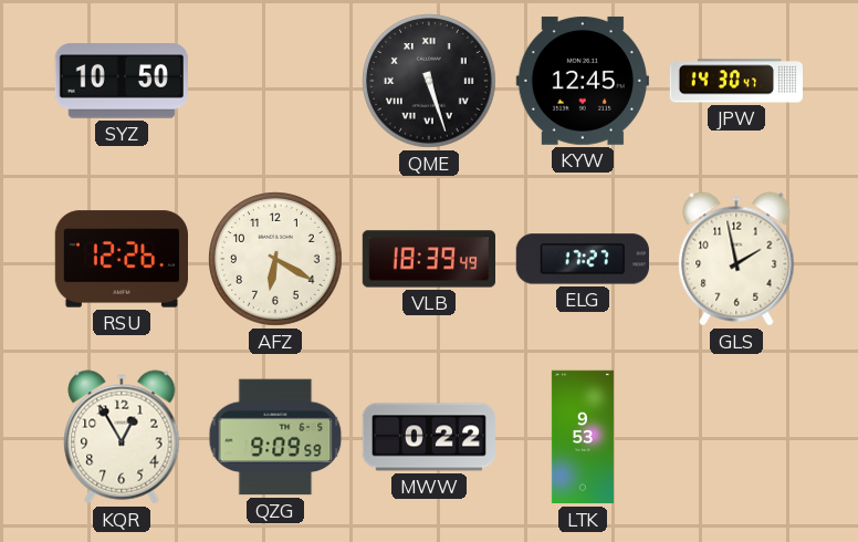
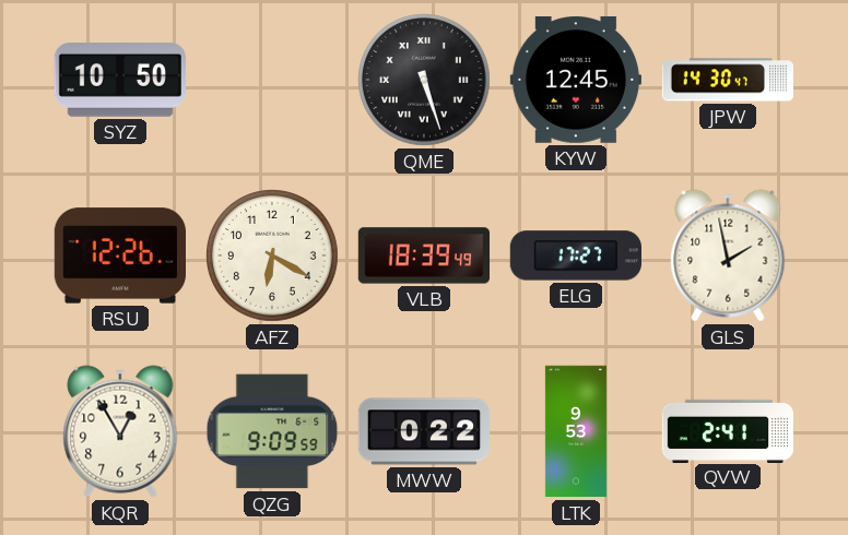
QVW: none -> 2:41
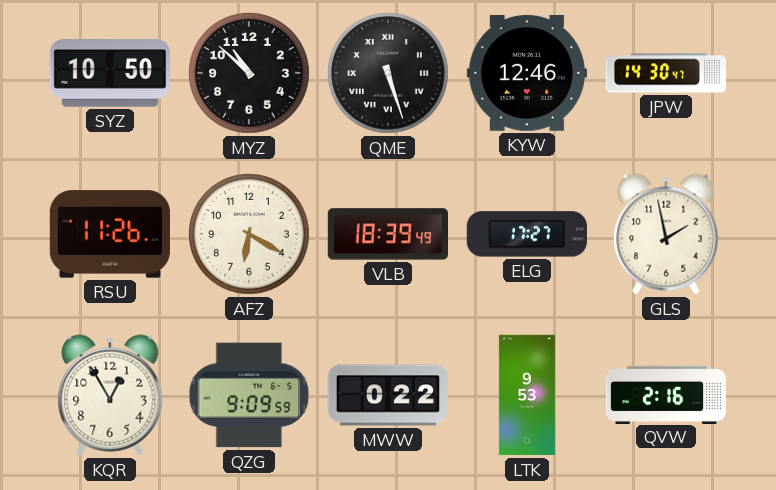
MYZ: none -> 10:52
KYW: 12:45 -> 12:46
RSU: 12:26 -> 11:26
QVW: 2:41 -> 2:16
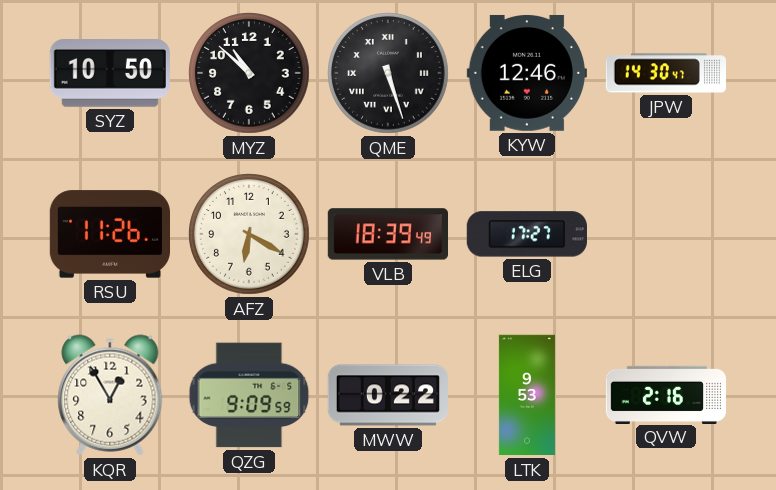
GLS: 1:58 -> none
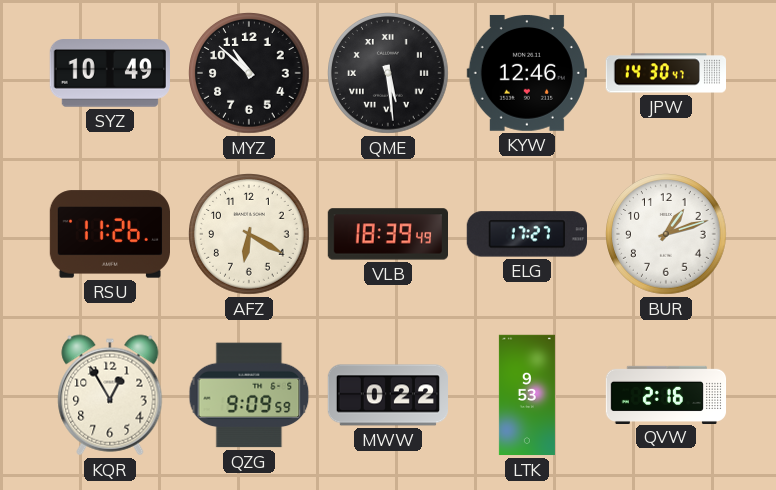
SYZ: 10:50 -> 10:49
QME: 5:27 -> 5:29
BUR: none -> 1:12
